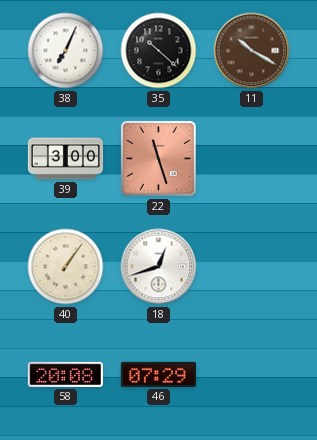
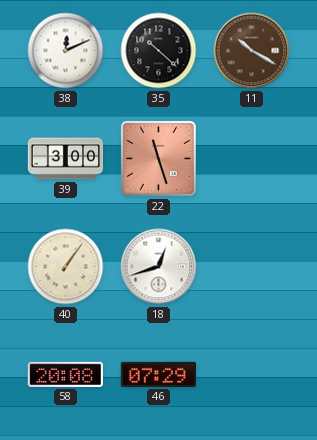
38: 7:04 -> 12:11
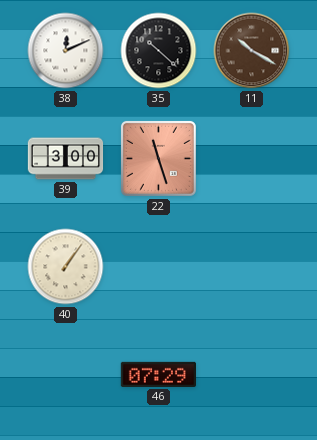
18: 12:42 -> none
58: 20:08 -> none
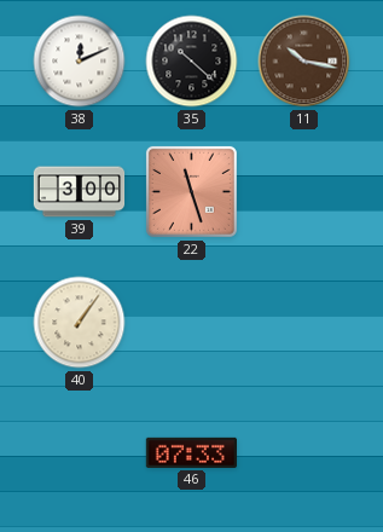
11: 10:20 -> 10:17
46: 07:29 -> 07:33
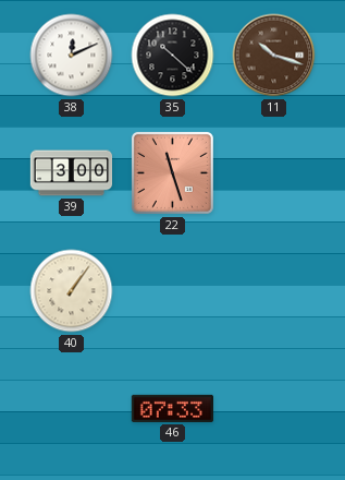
11: 10:17 -> 10:18
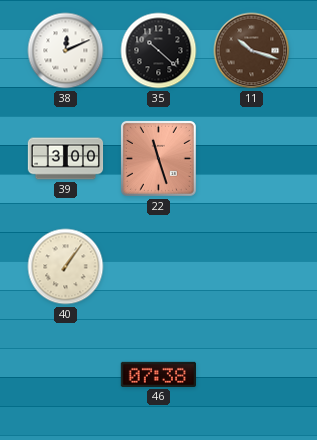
46: 07:33 -> 07:38
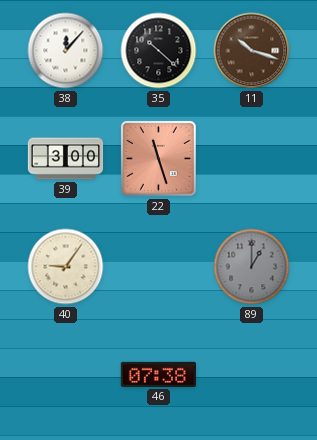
38: 12:11 -> 12:07
40: 1:06 -> 9:06
89: none -> 1:00
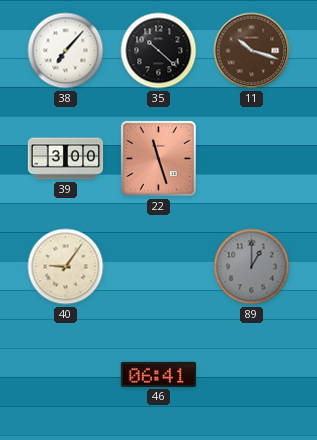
38: 12:07 -> 7:07
46: 07:38 -> 06:41
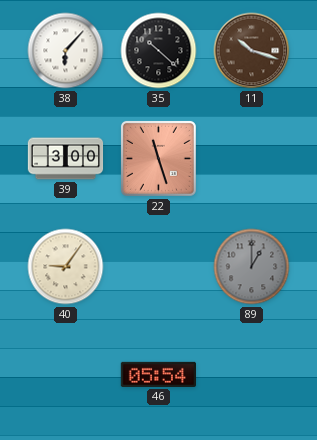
38: 7:07 -> 6:07
46: 06:41 -> 05:54
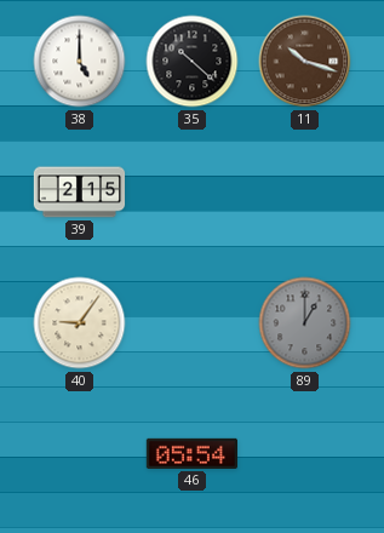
38: 6:07 -> 5:00
39: 3:00 -> 2:15
22: 11:27 -> none
